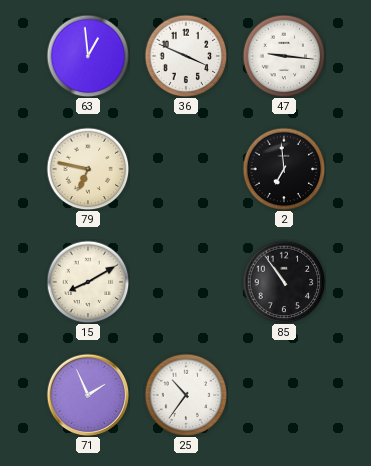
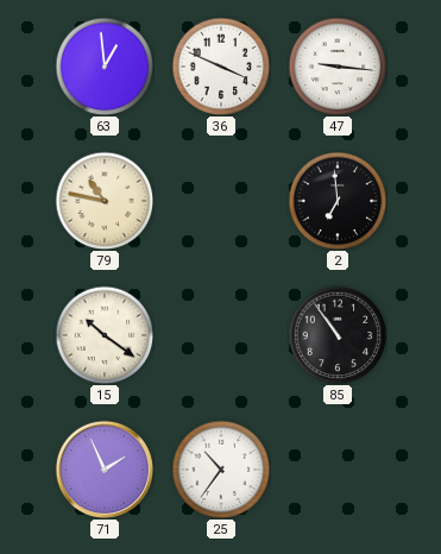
79: 6:47 -> 10:47
15: 8:10 -> 10:21
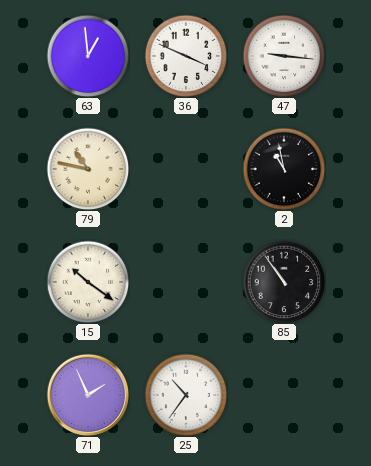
2: 6:59 -> 10:58
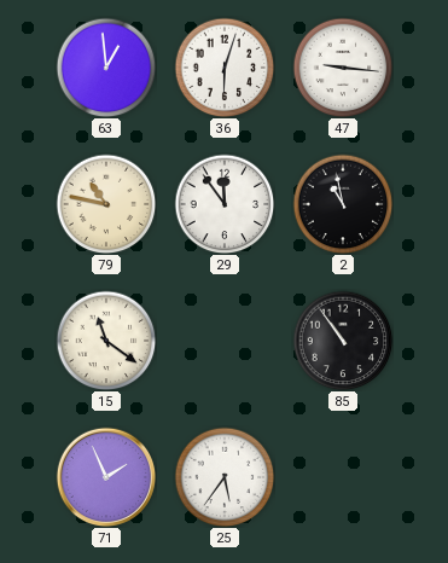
36: 3:49 -> 6:03
29: none -> 11:54
15: 10:21 -> 11:21
25: 10:36 -> 5:36
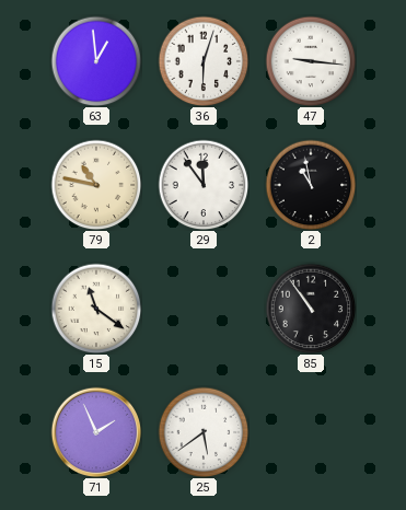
25: 5:36 -> 5:39
